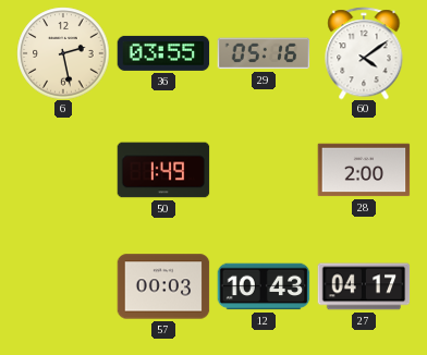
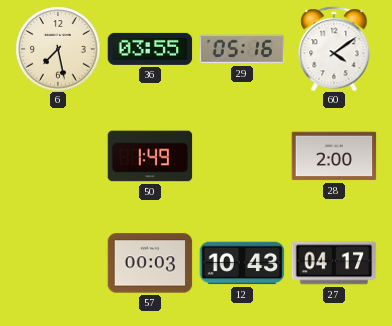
6: 2:28 -> 7:28
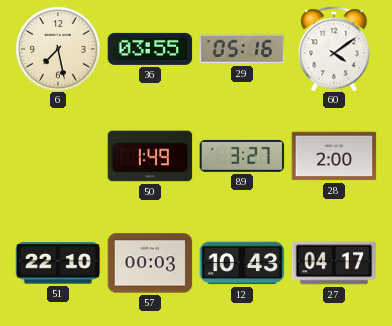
89: none -> 3:27
51: none -> 22:10
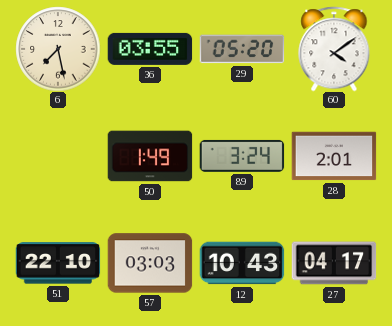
29: 05:16 -> 05:20
89: 3:27 -> 3:24
28: 2:00 -> 2:01
57: 00:03 -> 03:03
